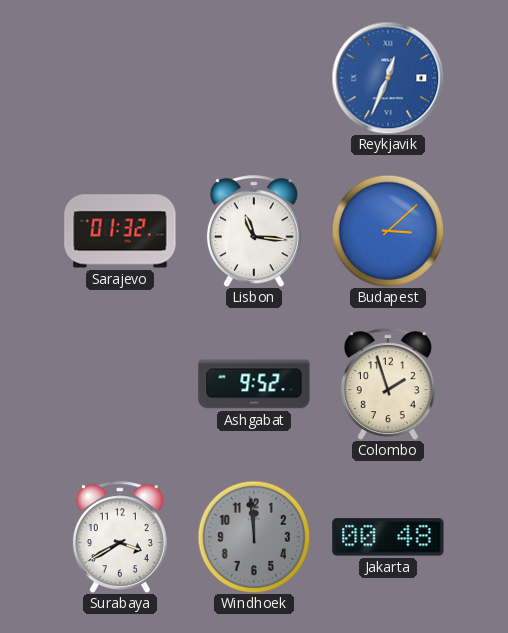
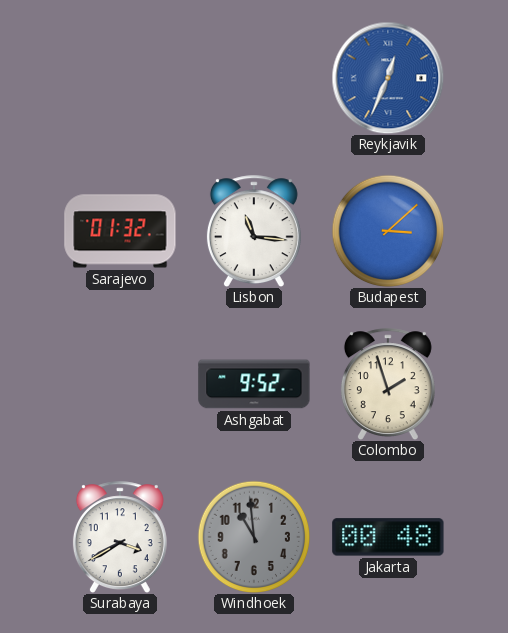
Windhoek: 11:59 -> 10:59
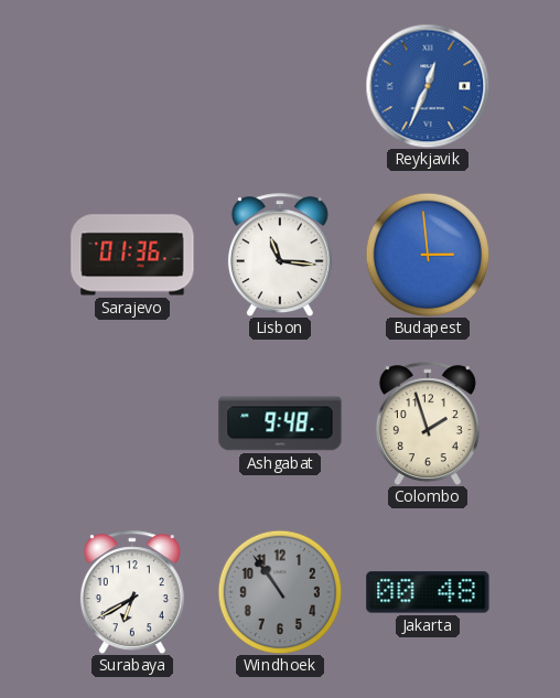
Sarajevo: 01:32 -> 01:36
Budapest: 3:08 -> 2:59
Ashgabat: 9:52 -> 9:48
Surabaya: 3:40 -> 6:40
Windhoek: 10:59 -> 10:54
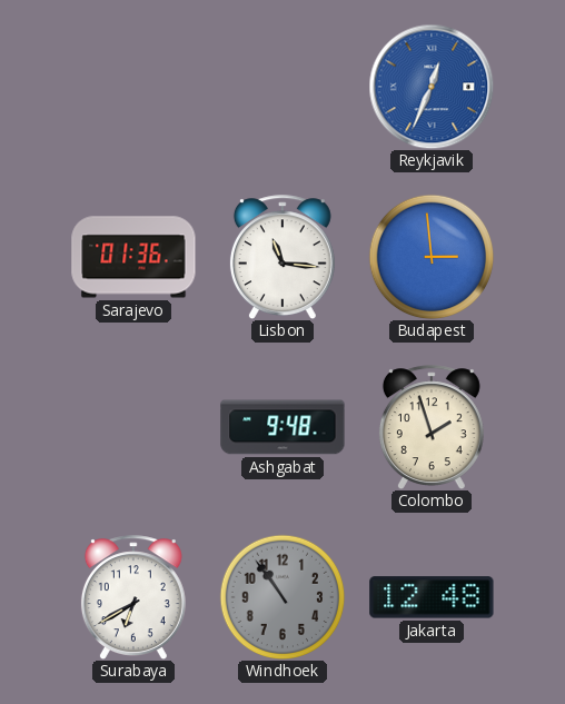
Jakarta: 00:48 -> 12:48
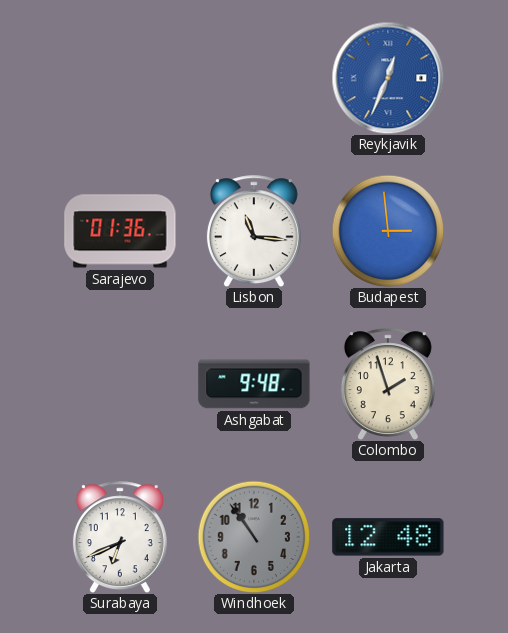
Surabaya: 6:40 -> 6:41
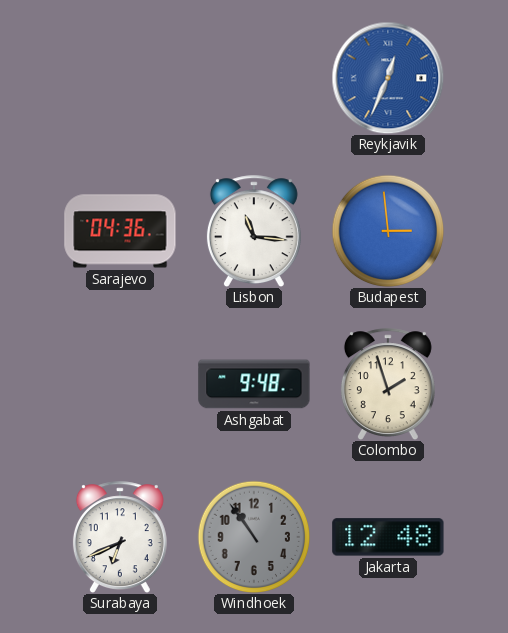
Sarajevo: 01:36 -> 04:36
